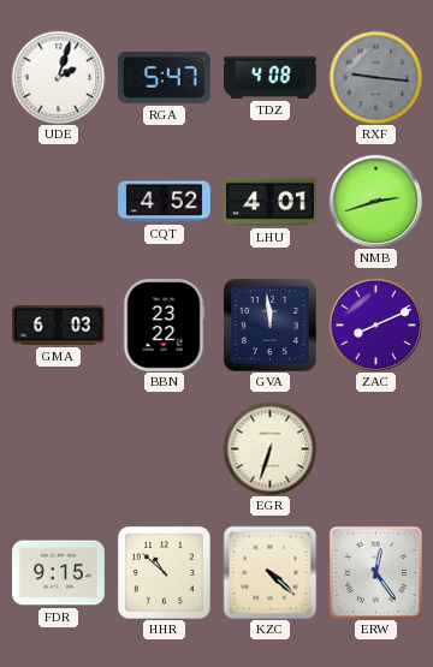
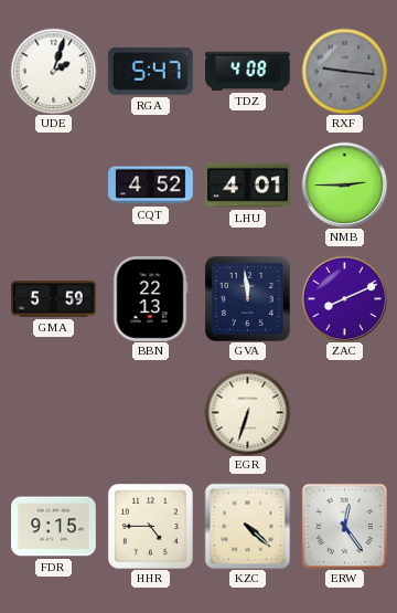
NMB: 2:42 -> 2:45
GMA: 6:03 -> 5:59
BBN: 23:22 -> 22:13
HHR: 10:52 -> 4:45
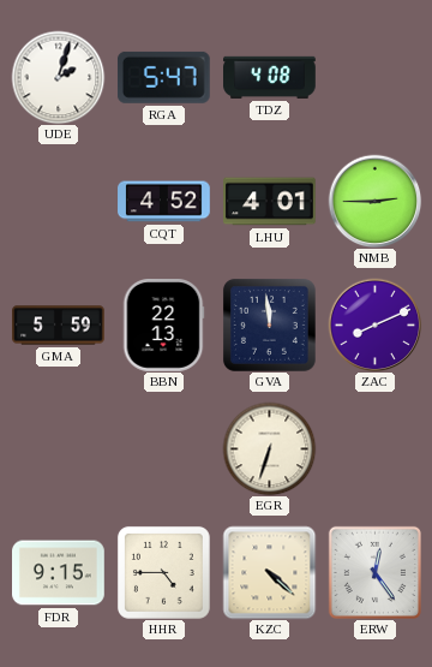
RXF: 9:16 -> none
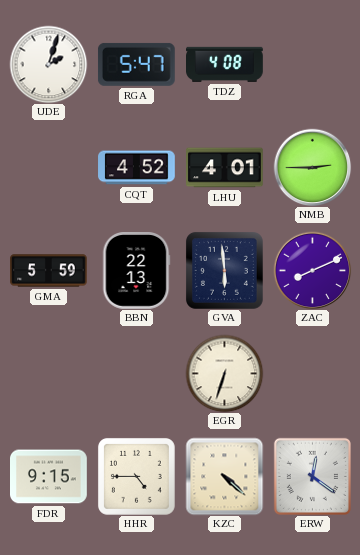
GVA: 11:59 -> 5:59
ERW: 12:24 -> 12:21
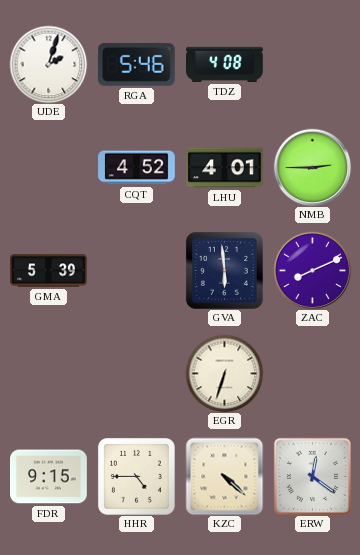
RGA: 5:47 -> 5:46
GMA: 5:59 -> 5:39
BBN: 22:13 -> none
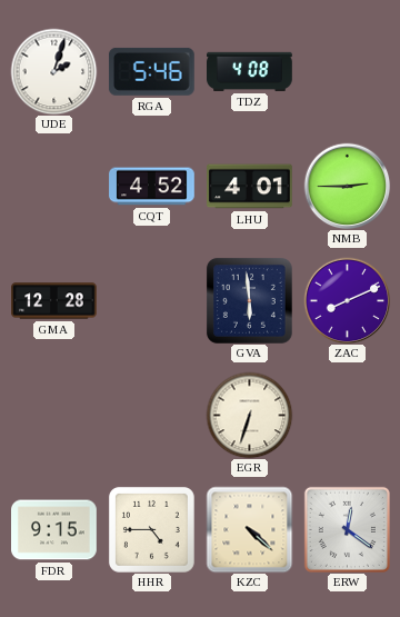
GMA: 5:39 -> 12:28
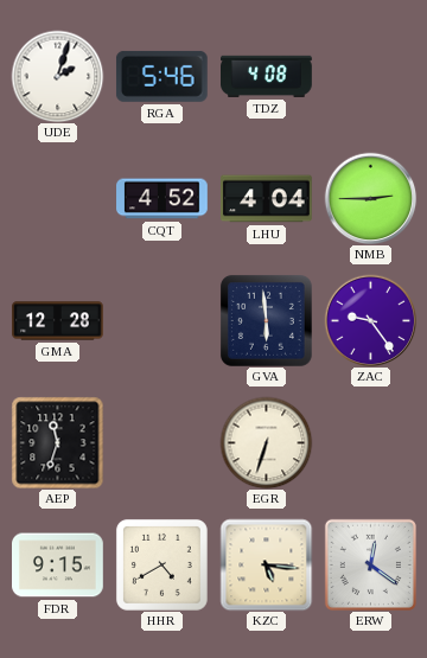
LHU: 4:01 -> 4:04
ZAC: 8:11 -> 9:24
AEP: none -> 11:33
HHR: 4:45 -> 4:40
KZC: 4:22 -> 5:16
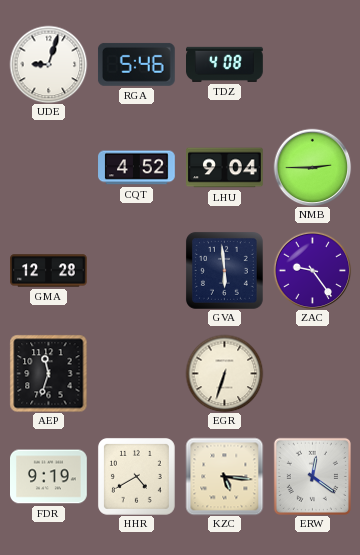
UDE: 2:03 -> 9:03
LHU: 4:04 -> 9:04
FDR: 9:15 -> 9:19
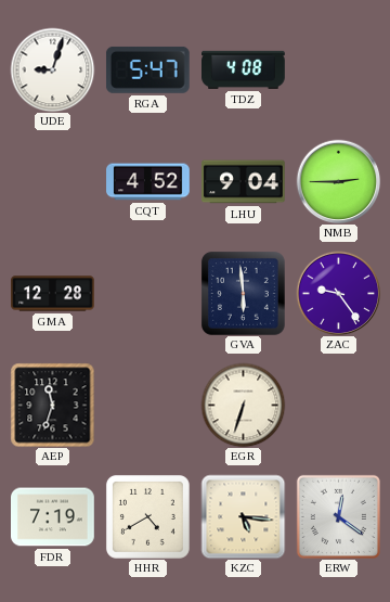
RGA: 5:46 -> 5:47
FDR: 9:19 -> 7:19
